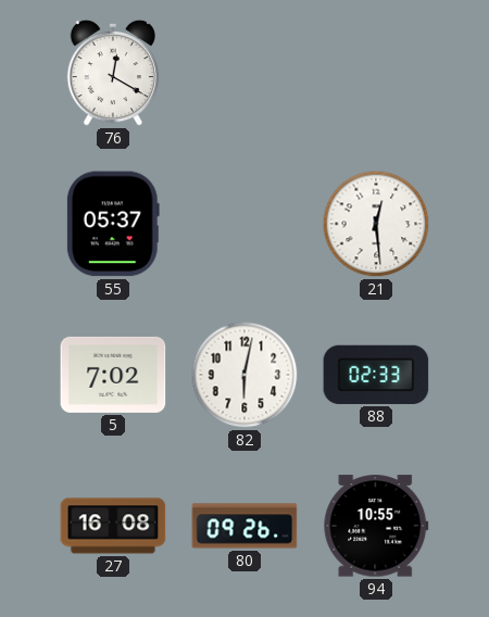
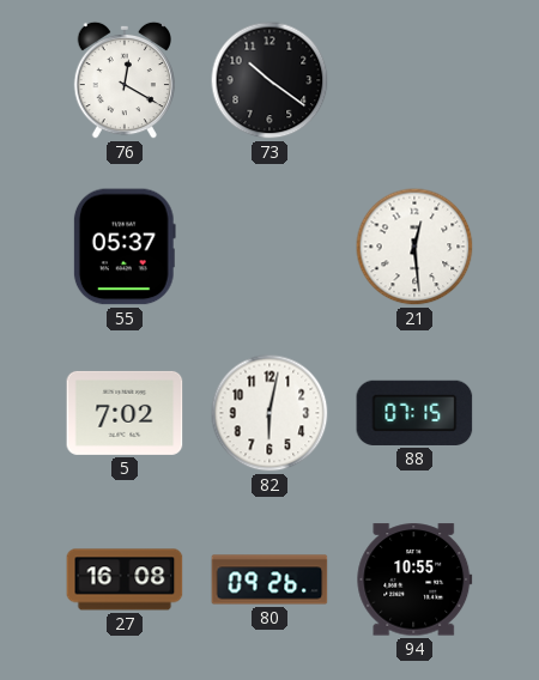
73: none -> 10:21
88: 02:33 -> 07:15
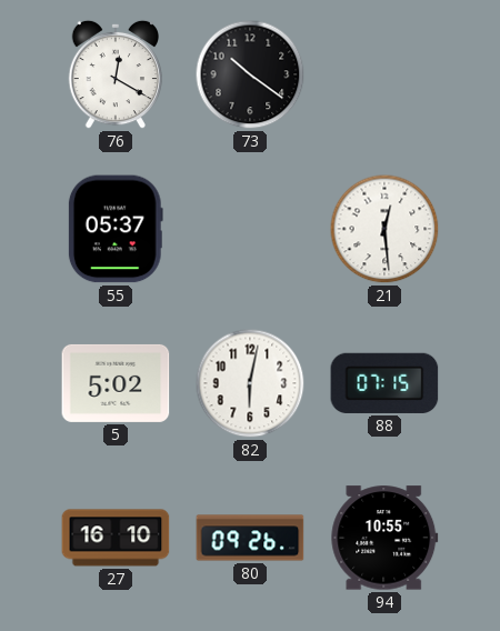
5: 7:02 -> 5:02
27: 16:08 -> 16:10
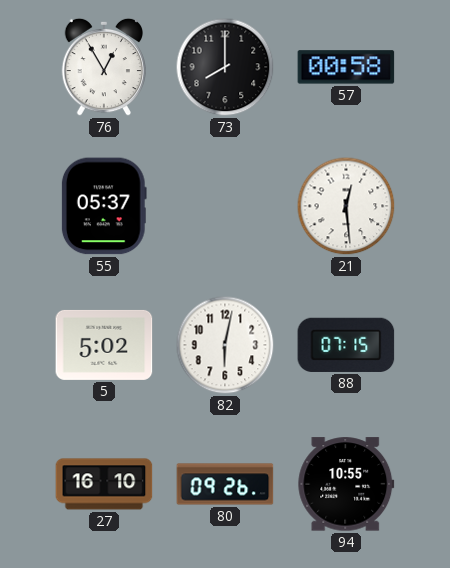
76: 12:20 -> 12:55
73: 10:21 -> 8:00
57: none -> 00:58
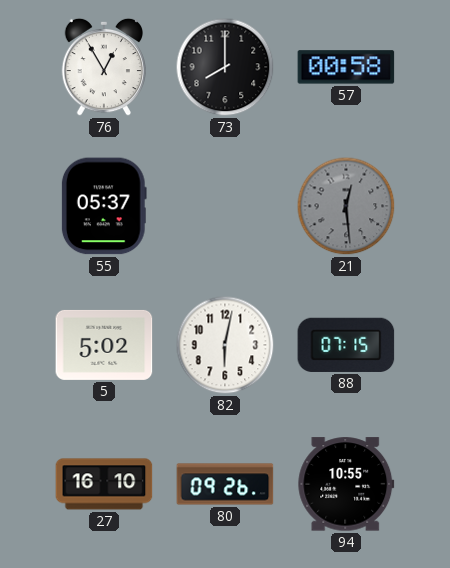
21 dial: white -> grey
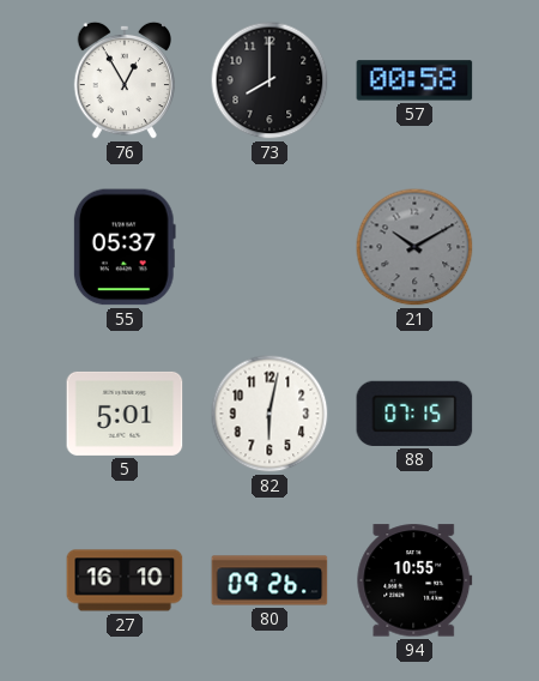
21: 12:29 -> 10:10
5: 5:02 -> 5:01
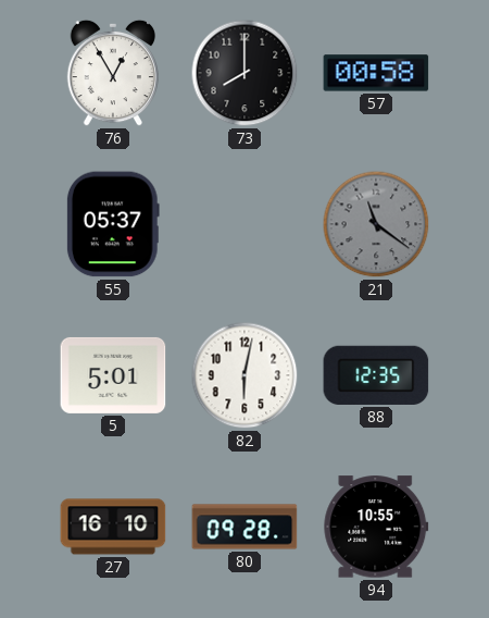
21: 10:10 -> 11:21
88: 07:15 -> 12:35
80: 09:26 -> 09:28
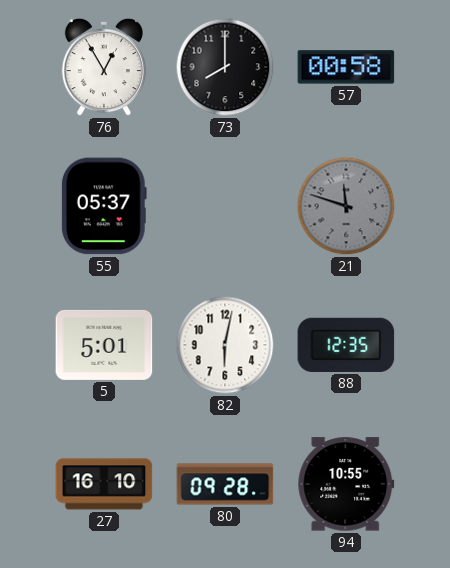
21: 11:21 -> 11:48
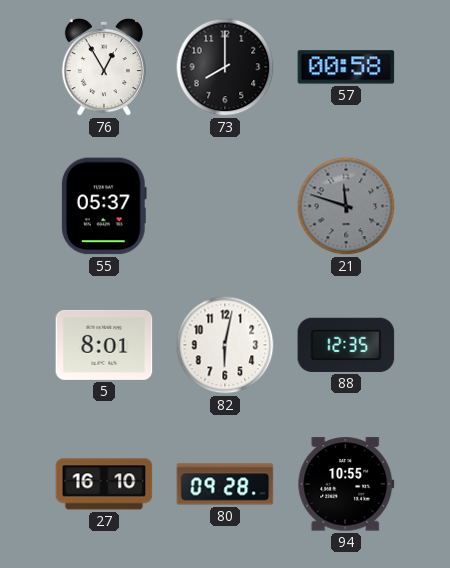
5: 5:01 -> 8:01
